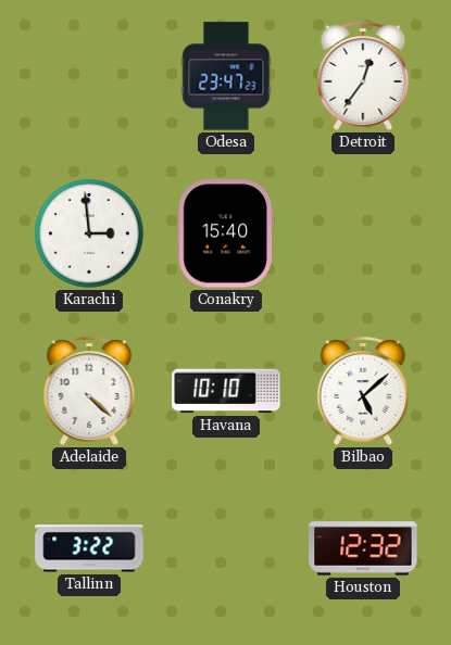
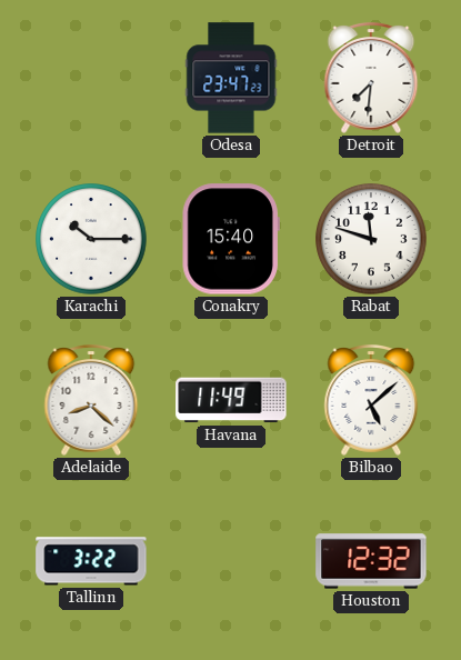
Detroit: 12:36 -> 7:31
Karachi: 2:59 -> 10:15
Rabat: none -> 11:48
Adelaide: 4:22 -> 8:22
Havana: 10:10 -> 11:49
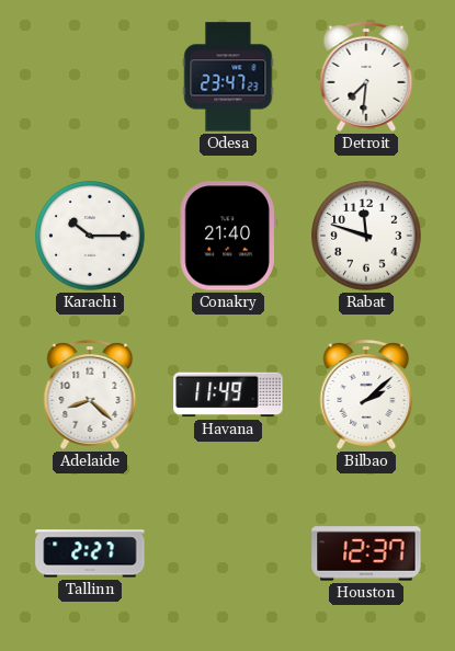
Conakry: 15:40 -> 21:40
Bilbao: 5:08 -> 2:08
Tallinn: 3:22 -> 2:27
Houston: 12:32 -> 12:37
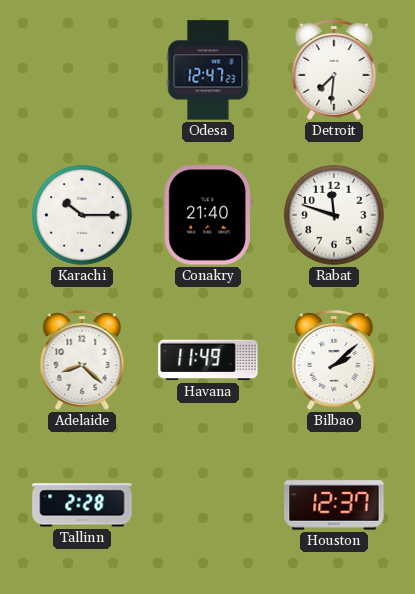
Odesa: 23:47 -> 12:47
Tallinn: 2:27 -> 2:28
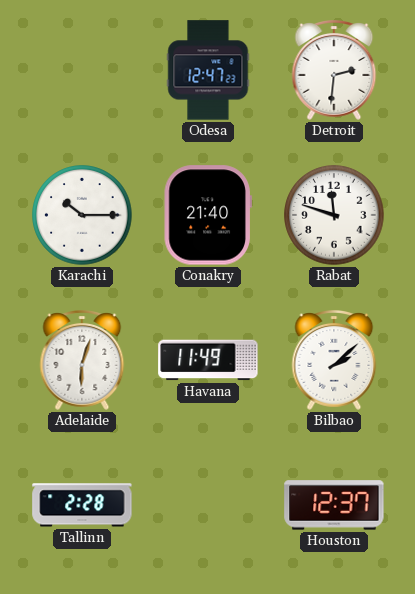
Detroit: 7:31 -> 2:31
Adelaide: 8:22 -> 6:03
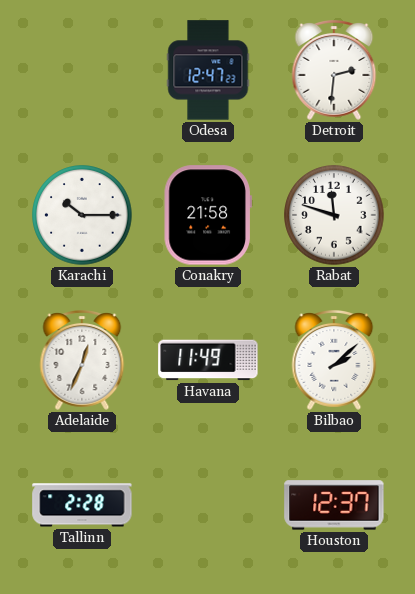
Conakry: 21:40 -> 21:58
Adelaide: 6:03 -> 12:34
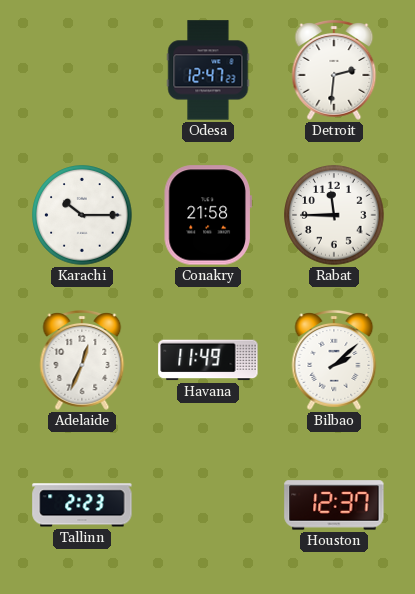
Rabat: 11:48 -> 11:45
Tallinn: 2:28 -> 2:23
